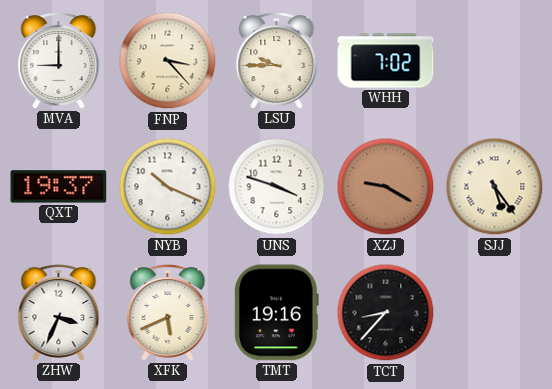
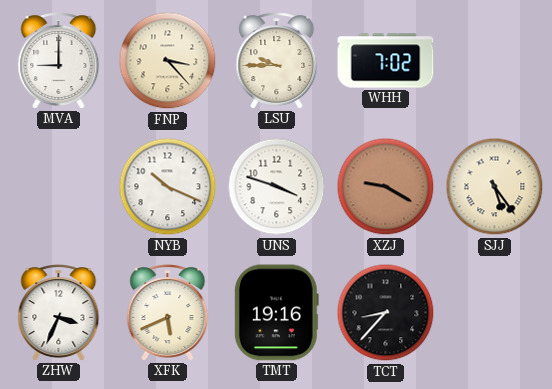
QXT: 19:37 -> none
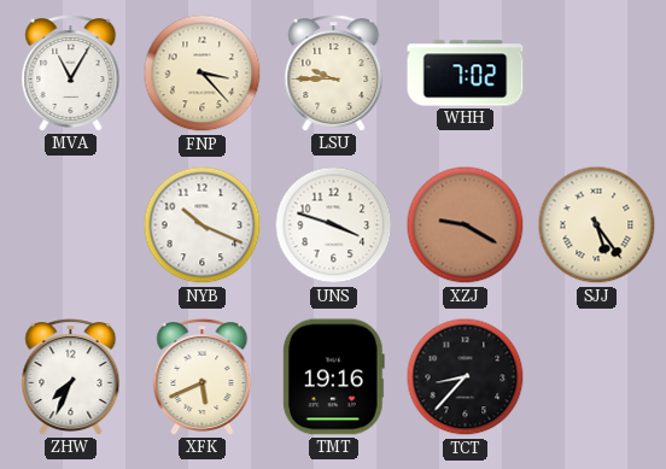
MVA: 9:00 -> 11:05
ZHW: 3:34 -> 7:34
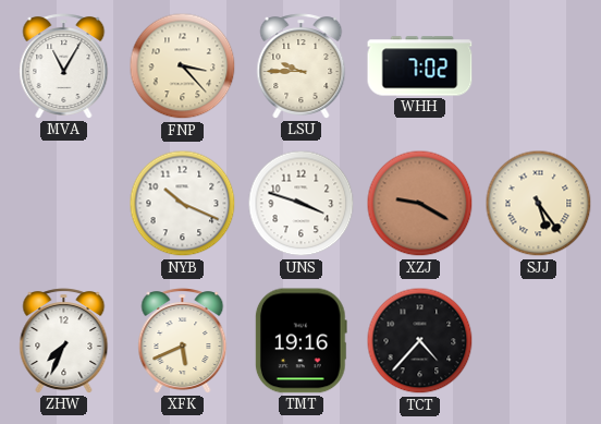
TCT: 8:37 -> 4:37
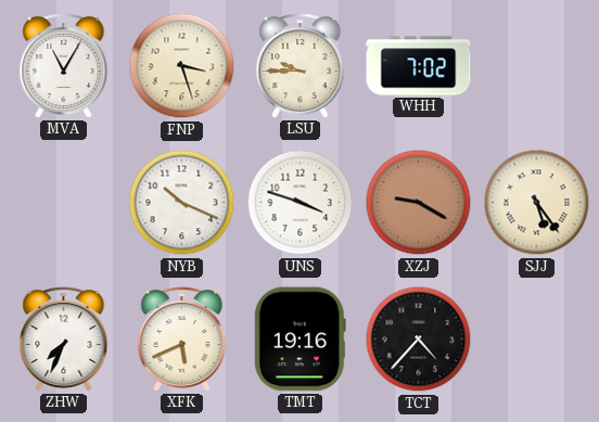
FNP: 3:23 -> 3:27
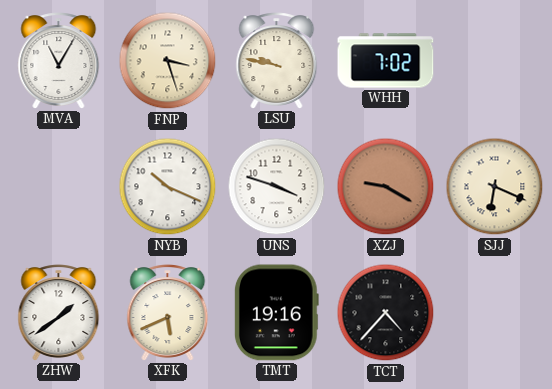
LSU: 9:45 -> 9:47
SJJ: 5:24 -> 6:19
ZHW: 7:34 -> 1:39
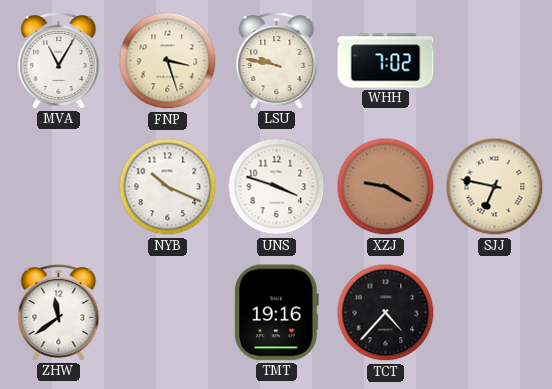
SJJ: 6:19 -> 6:47
ZHW: 1:39 -> 11:39
XFK: 5:41 -> none
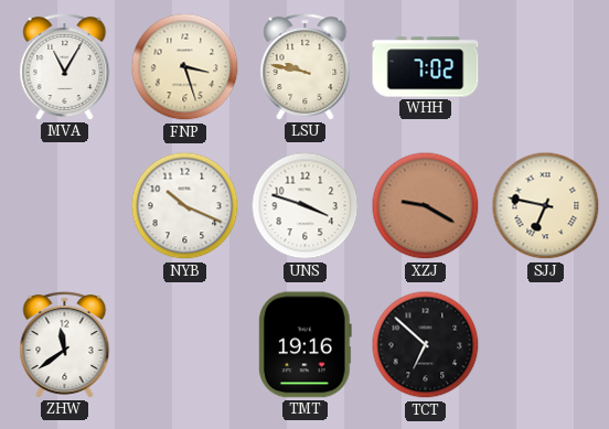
TCT: 4:37 -> 6:52
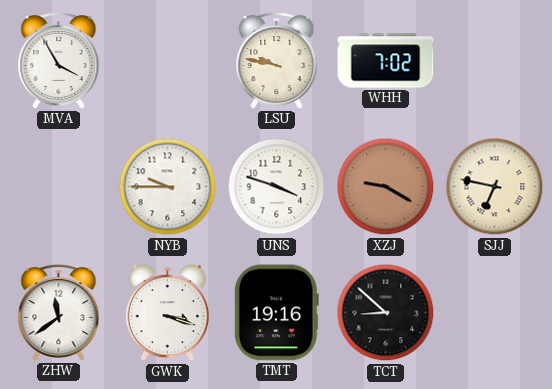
MVA: 11:05 -> 3:55
FNP: 3:27 -> none
NYB: 10:19 -> 9:45
GWK: none -> 3:18
TCT: 6:52 -> 8:52
